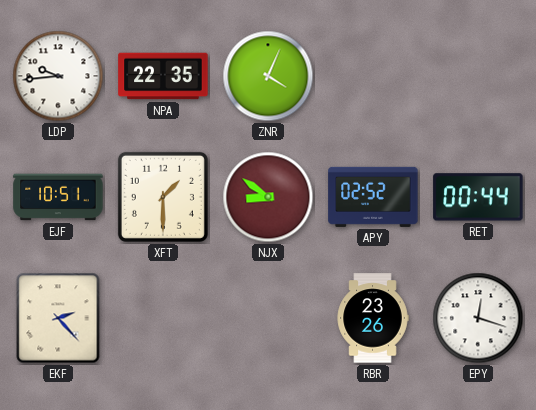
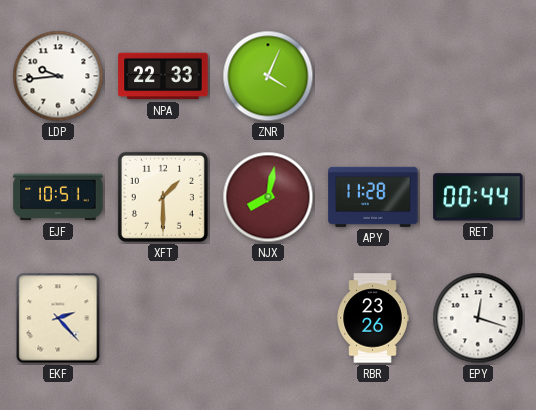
NPA: 22:35 -> 22:33
NJX: 8:51 -> 8:02
APY: 02:52 -> 11:28
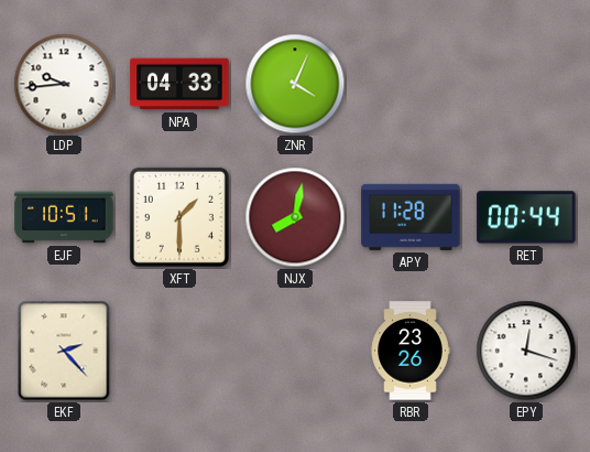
NPA: 22:33 -> 04:33
